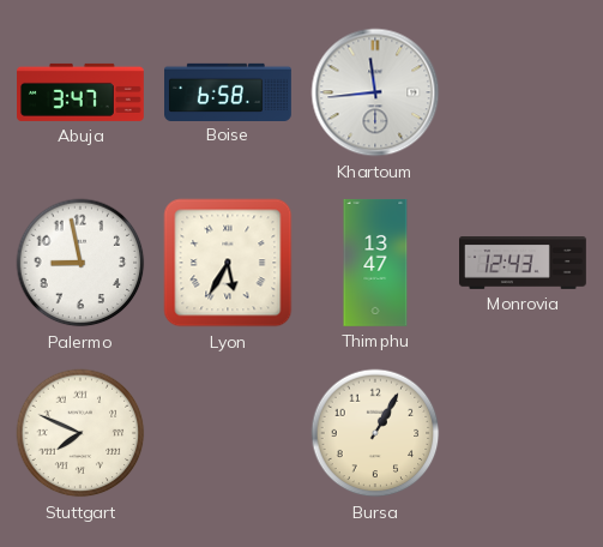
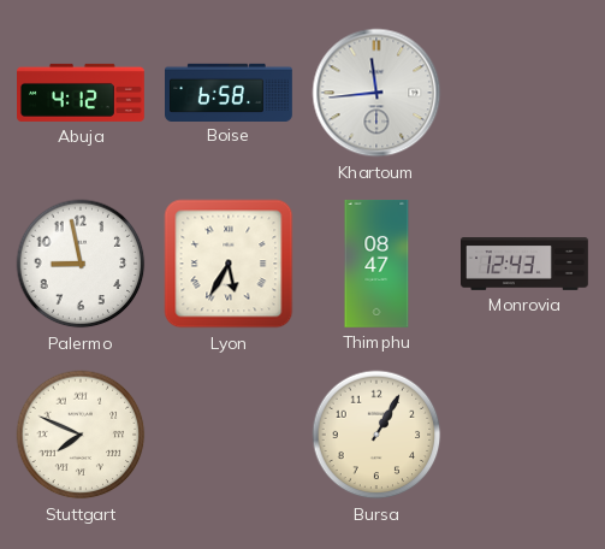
Abuja: 3:47 -> 4:12
Thimphu: 13:47 -> 08:47
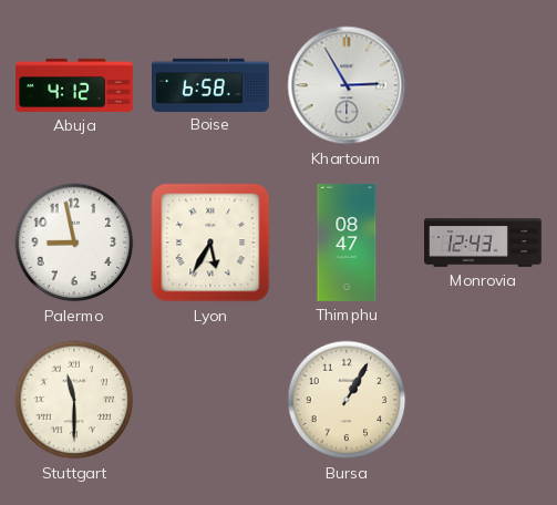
Khartoum: 11:44 -> 2:55
Stuttgart: 7:49 -> 11:30
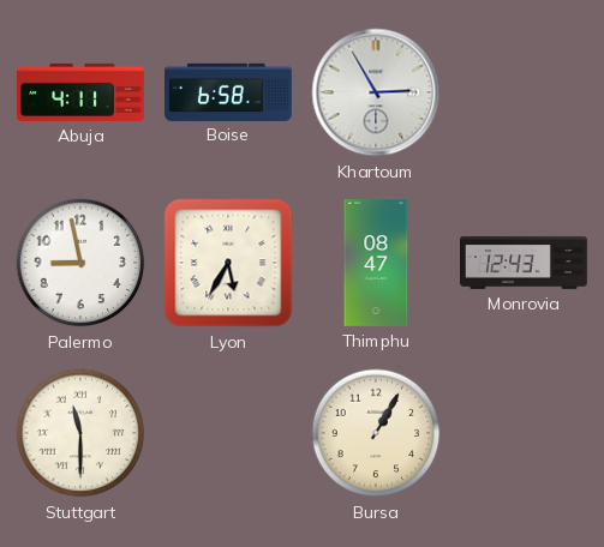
Abuja: 4:12 -> 4:11
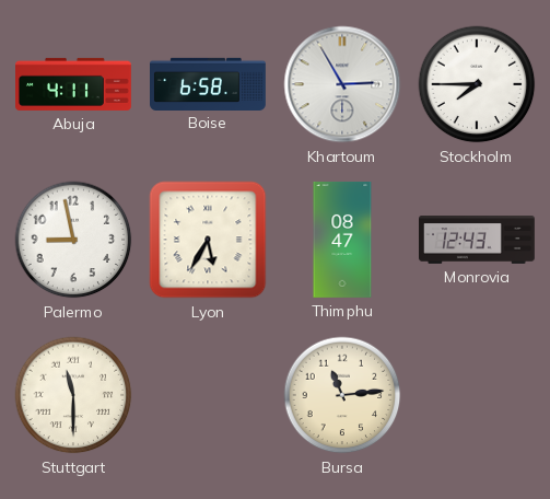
Stockholm: none -> 7:45
Bursa: 1:05 -> 11:14
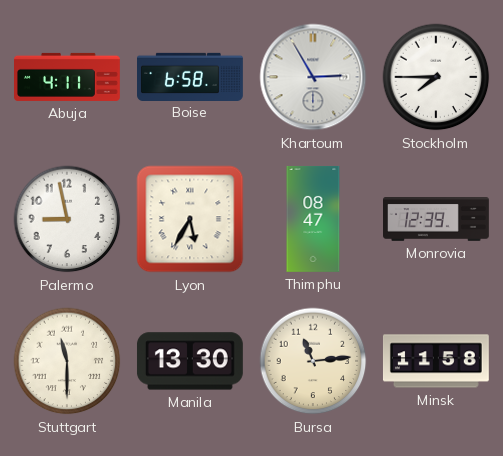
Monrovia: 12:43 -> 12:39
Manila: none -> 13:30
Minsk: none -> 11:58
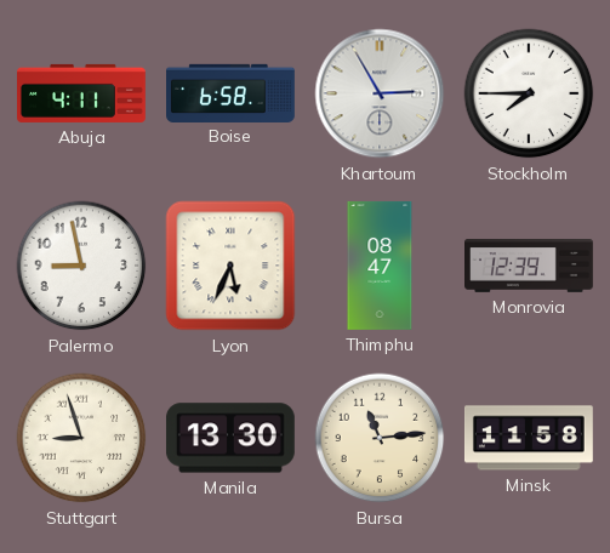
Lyon: 5:35 -> 5:34
Stuttgart: 11:30 -> 8:57
